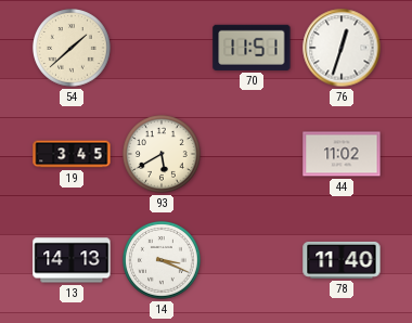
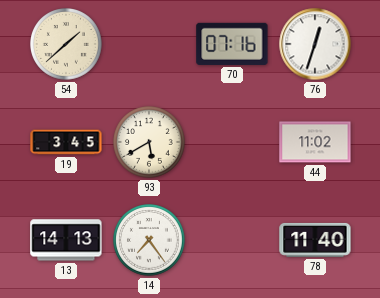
70: 11:51 -> 07:16
14: 3:19 -> 7:24
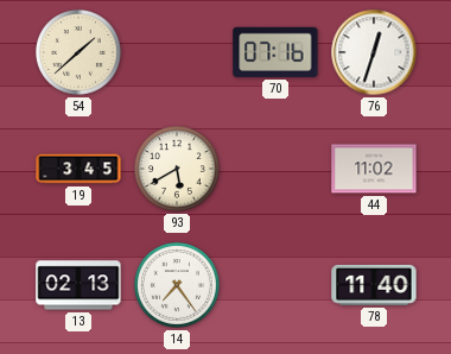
13: 14:13 -> 02:13
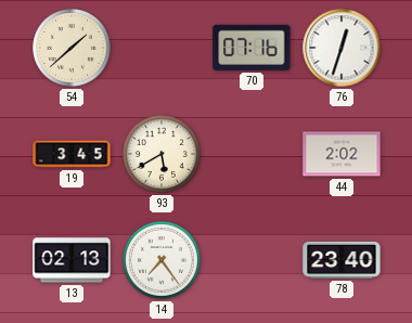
44: 11:02 -> 2:02
78: 11:40 -> 23:40
